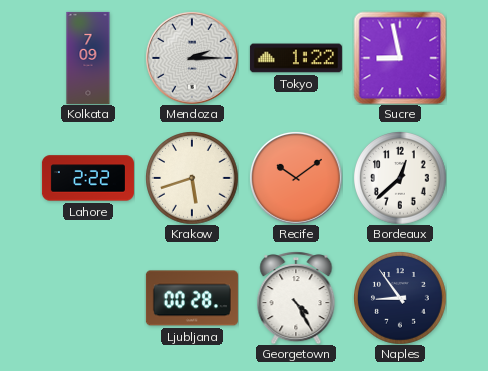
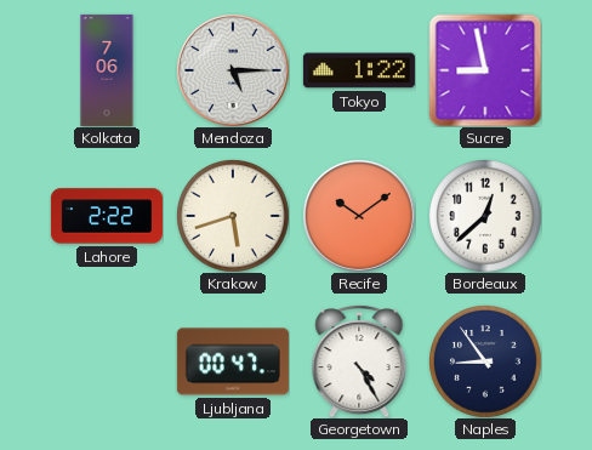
Kolkata: 7:09 -> 7:06
Mendoza: 2:15 -> 5:15
Ljubljana: 00:28 -> 00:47
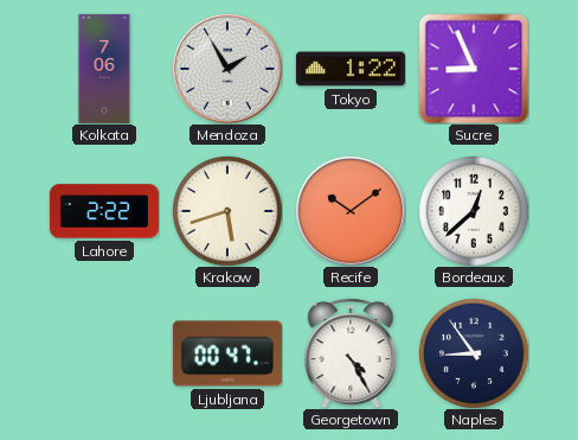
Mendoza: 5:15 -> 1:55
Sucre: 8:58 -> 8:56
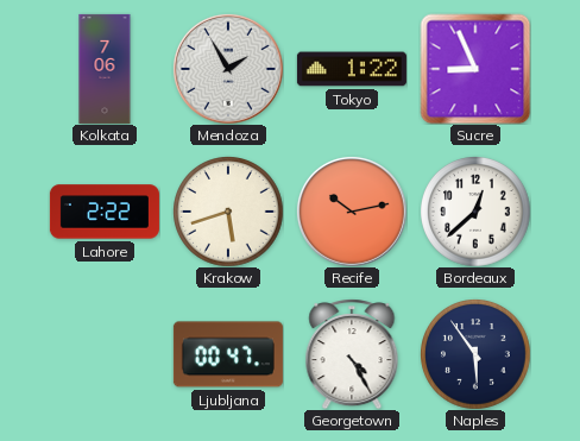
Recife: 10:09 -> 10:13
Naples: 8:54 -> 5:54
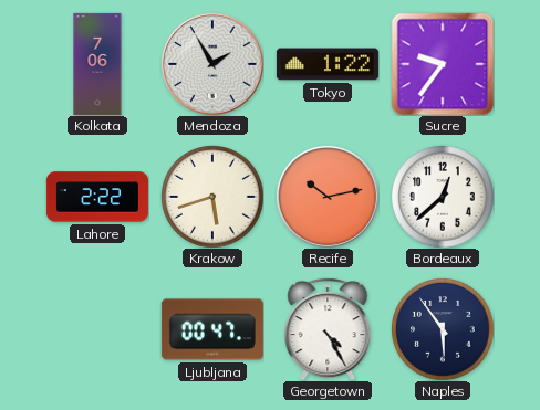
Sucre: 8:56 -> 9:36
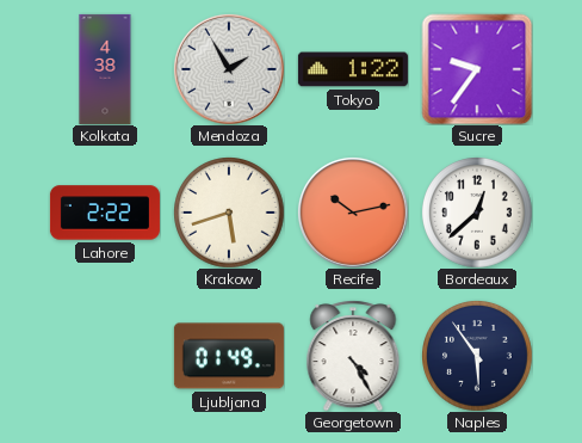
Kolkata: 7:06 -> 4:38
Ljubljana: 00:47 -> 01:49
